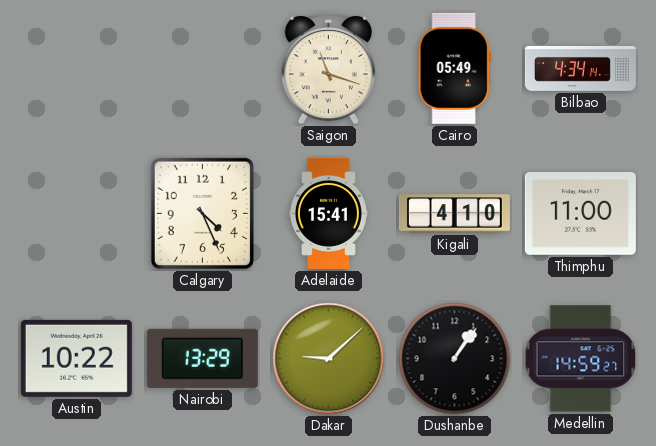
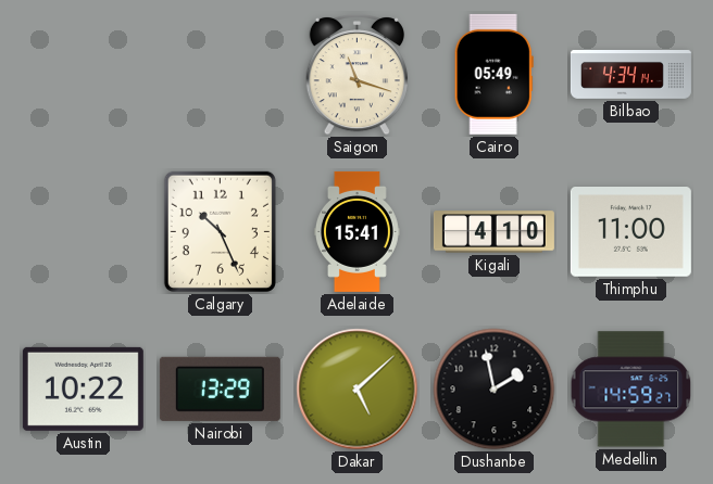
Calgary: 4:26 -> 10:26
Dakar: 9:08 -> 5:08
Dushanbe: 1:06 -> 1:58
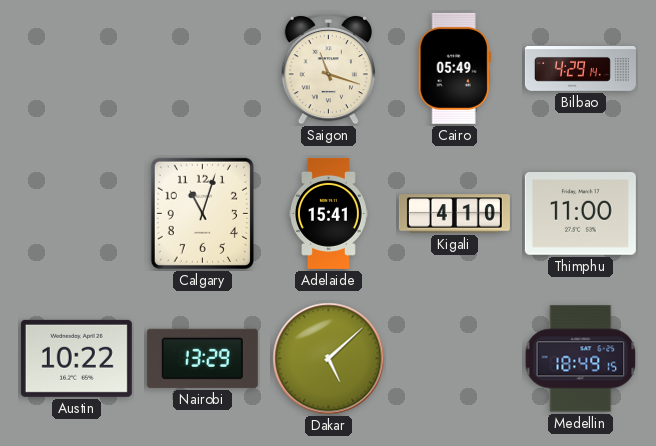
Bilbao: 4:34 -> 4:29
Calgary: 10:26 -> 11:03
Dushanbe: 1:58 -> none
Medellin: 14:59 -> 18:49
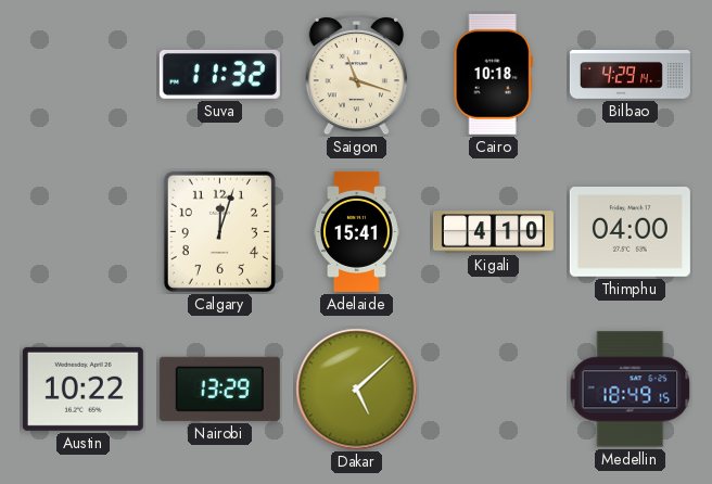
Suva: none -> 11:32
Cairo: 05:49 -> 10:18
Calgary: 11:03 -> 12:03
Thimphu: 11:00 -> 04:00
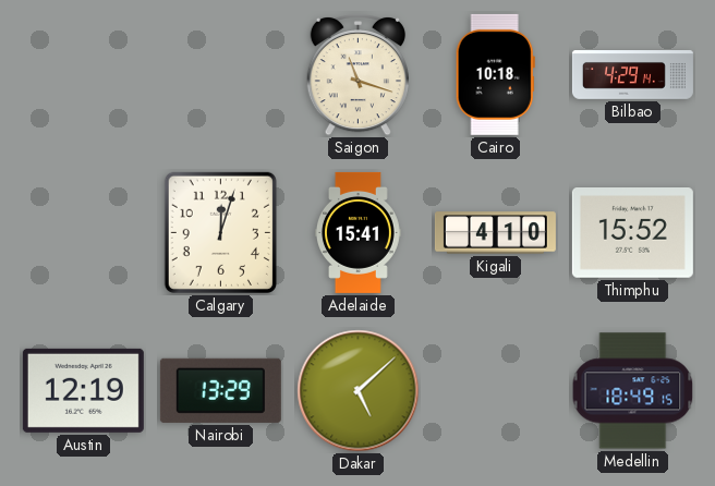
Suva: 11:32 -> none
Thimphu: 04:00 -> 15:52
Austin: 10:22 -> 12:19
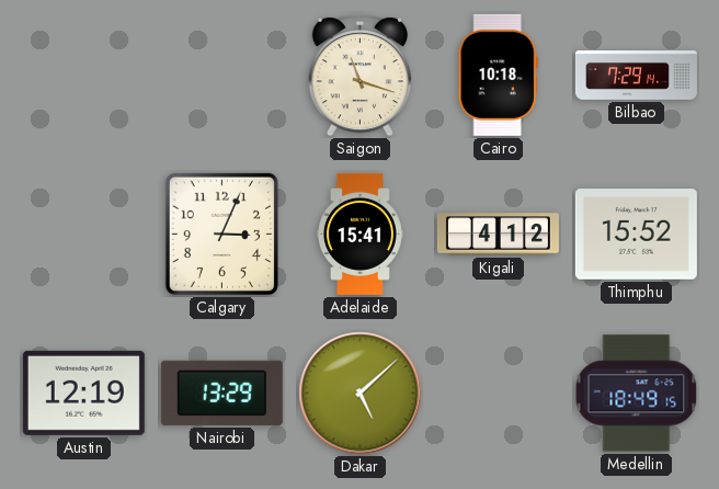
Bilbao: 4:29 -> 7:29
Calgary: 12:03 -> 3:04
Kigali: 4:10 -> 4:12
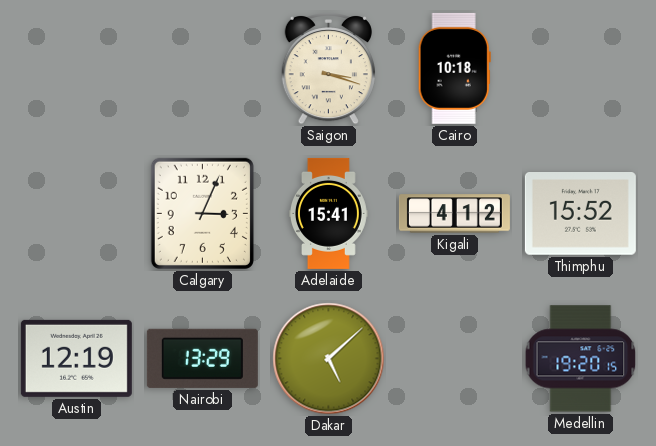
Saigon: 11:18 -> 3:18
Bilbao: 7:29 -> none
Medellin: 18:49 -> 19:20
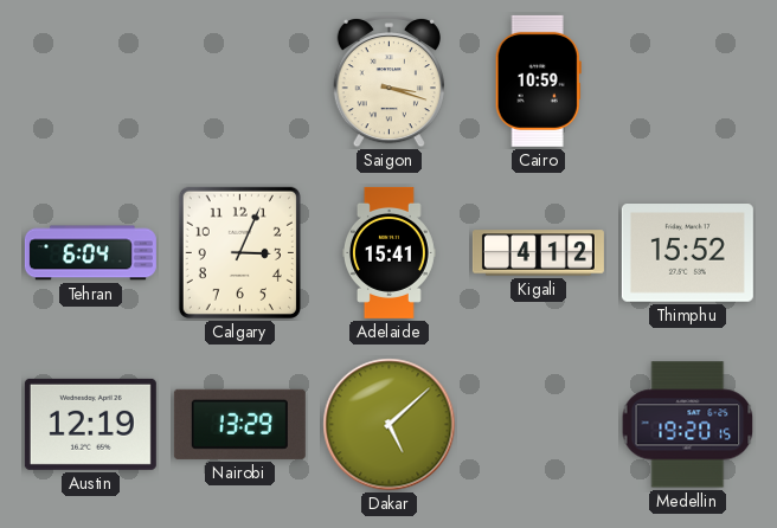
Cairo: 10:18 -> 10:59
Tehran: none -> 6:04
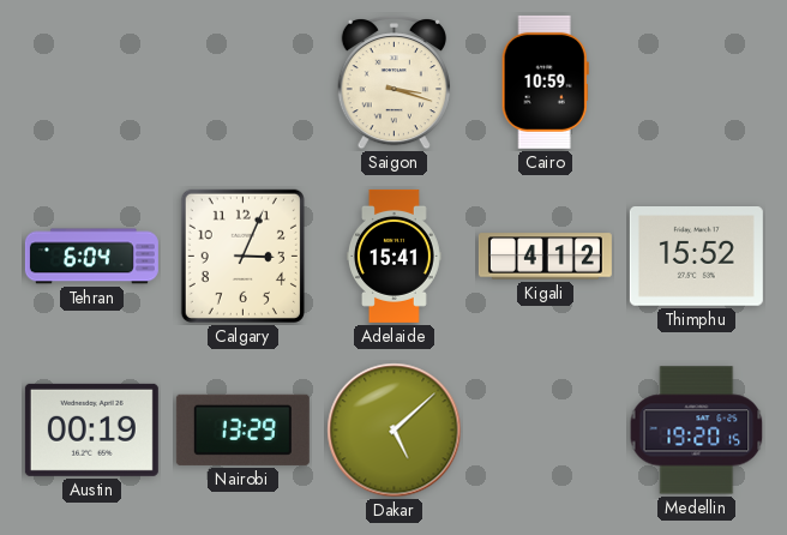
Austin: 12:19 -> 00:19
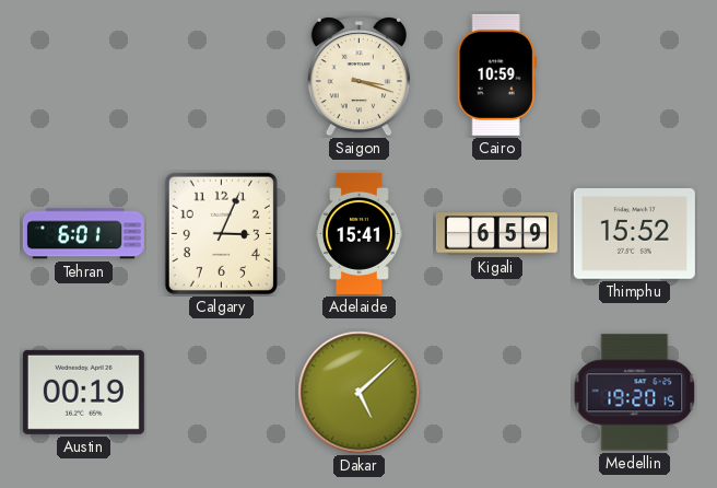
Tehran: 6:04 -> 6:01
Kigali: 4:12 -> 6:59
Nairobi: 13:29 -> none
